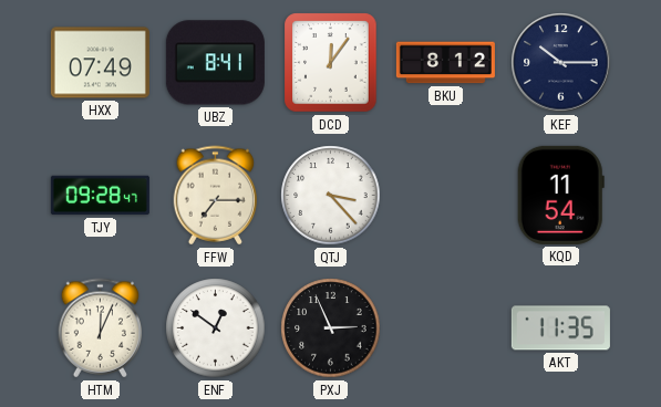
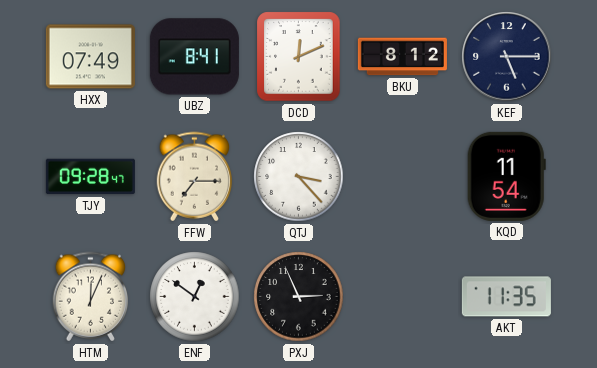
DCD: 12:06 -> 12:11
KEF: 10:15 -> 5:15
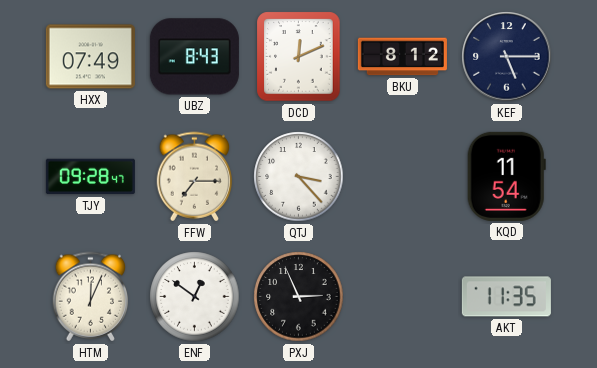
UBZ: 8:41 -> 8:43
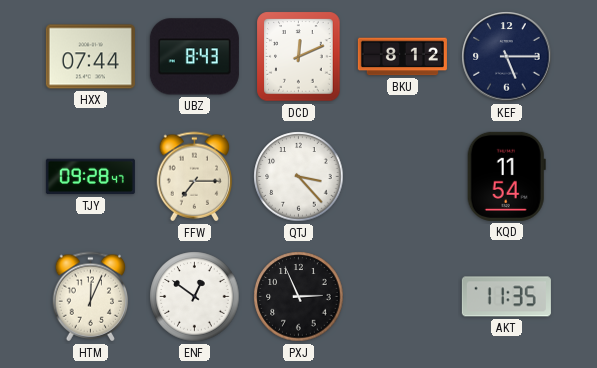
HXX: 07:49 -> 07:44
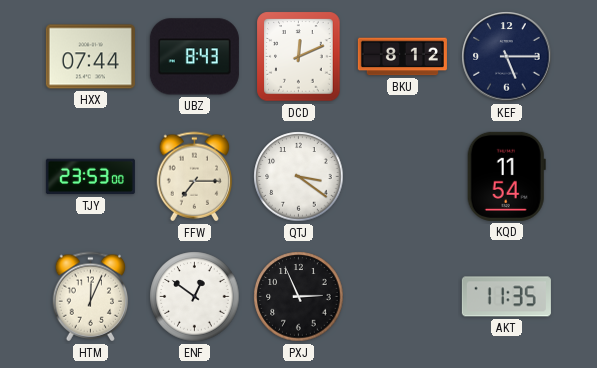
TJY: 09:28 -> 23:53
QTJ: 3:23 -> 3:21
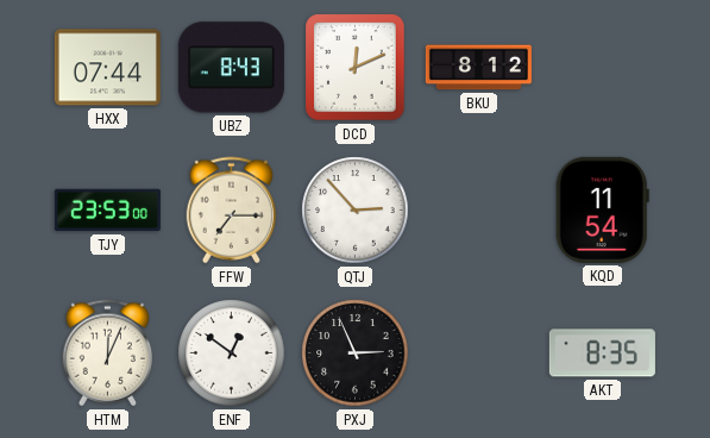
KEF: 5:15 -> none
QTJ: 3:21 -> 2:53
AKT: 11:35 -> 8:35
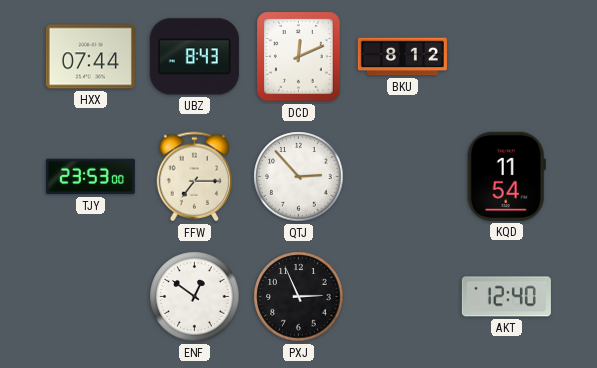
HTM: 12:04 -> none
AKT: 8:35 -> 12:40
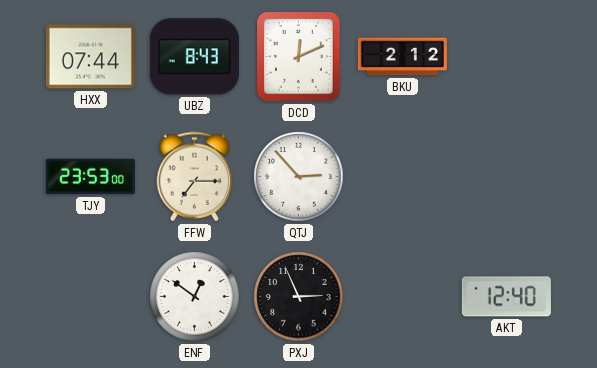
BKU: 8:12 -> 2:12
KQD: 11:54 -> none
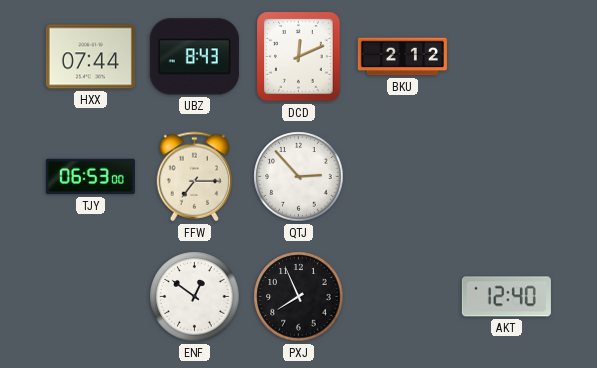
TJY: 23:53 -> 06:53
PXJ: 2:56 -> 7:56
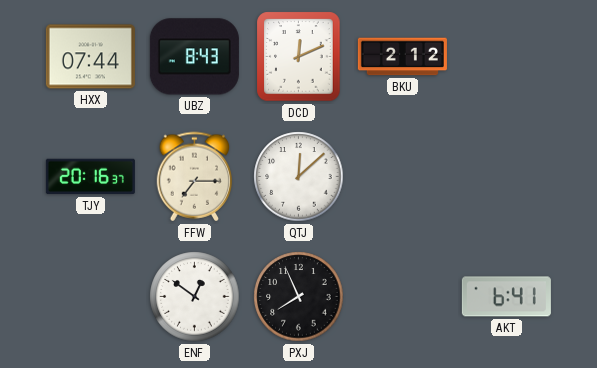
TJY: 06:53 -> 20:16
QTJ: 2:53 -> 12:08
AKT: 12:40 -> 6:41
